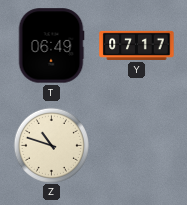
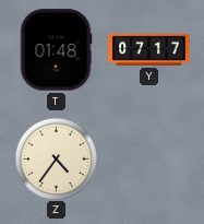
T: 06:49 -> 01:48
Z: 10:48 -> 4:36
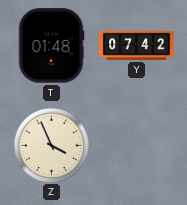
Y: 07:17 -> 07:42
Z: 4:36 -> 3:56
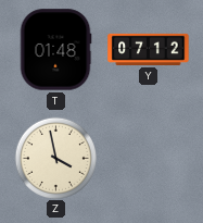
Y: 07:42 -> 07:12
Z: 3:56 -> 3:58
